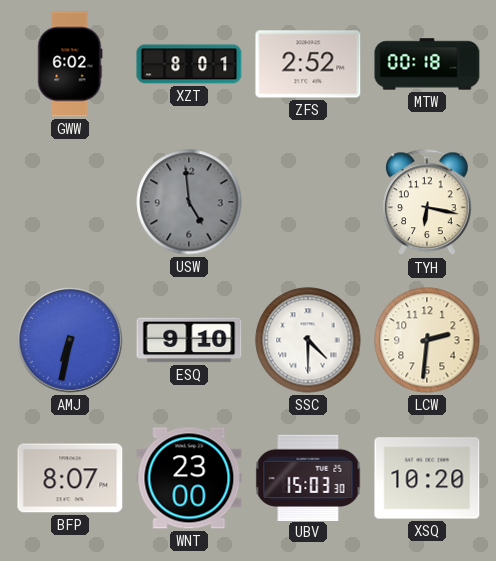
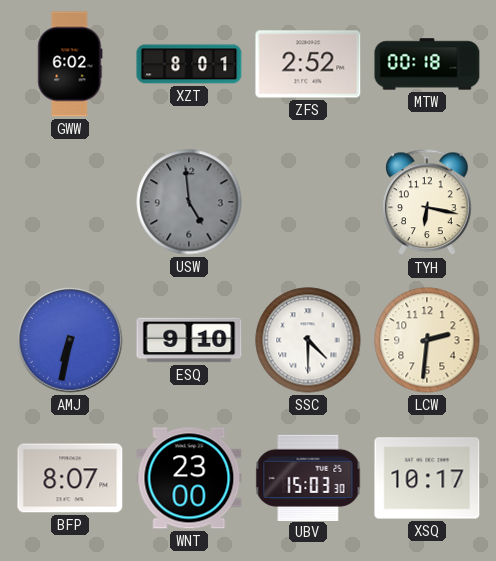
XSQ: 10:20 -> 10:17
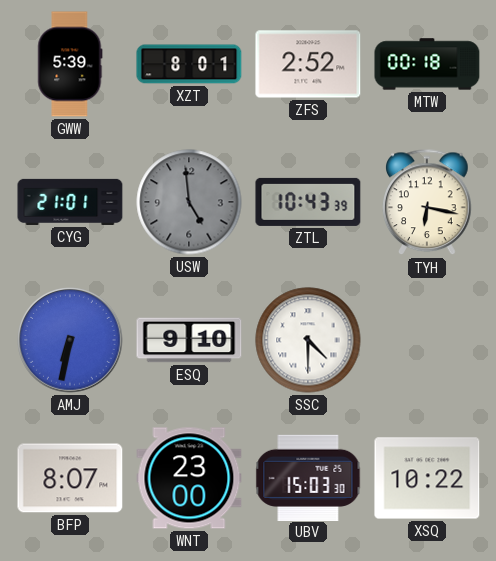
GWW: 6:02 -> 5:39
CYG: none -> 21:01
ZTL: none -> 10:43
LCW: 2:31 -> none
XSQ: 10:17 -> 10:22
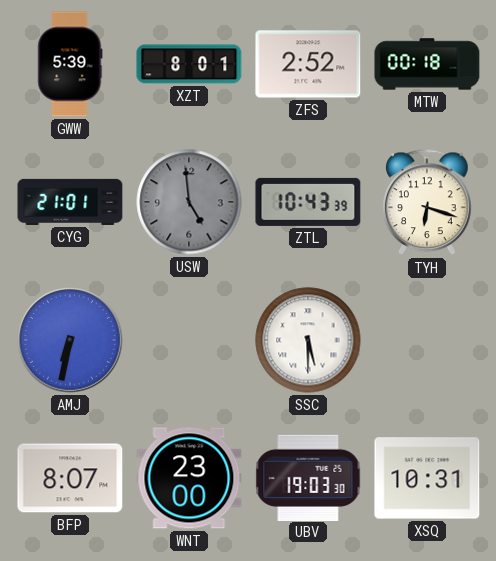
TYH: 6:17 -> 6:18
ESQ: 9:10 -> none
SSC: 4:30 -> 5:30
UBV: 15:03 -> 19:03
XSQ: 10:22 -> 10:31
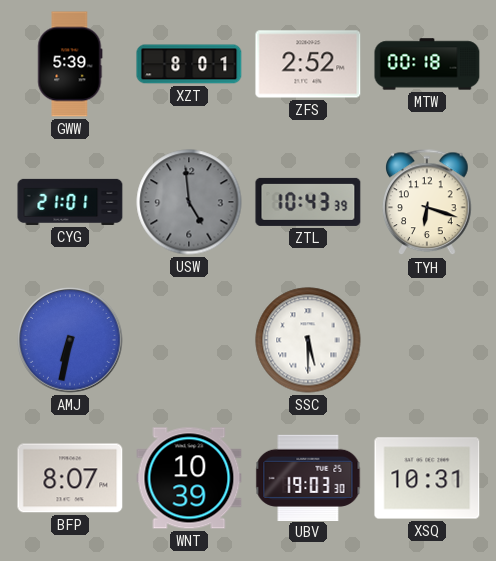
WNT: 23:00 -> 10:39
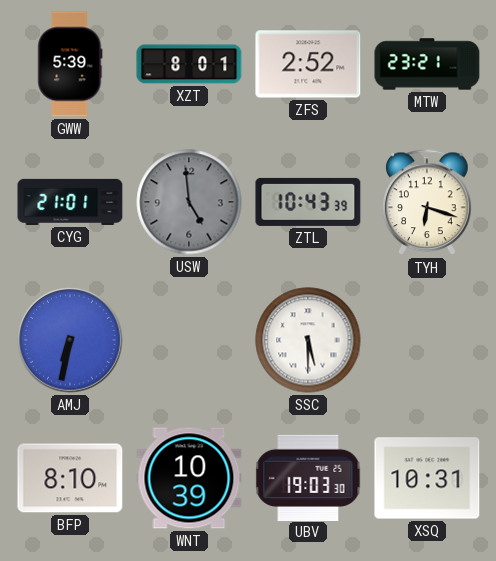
MTW: 00:18 -> 23:21
BFP: 8:07 -> 8:10
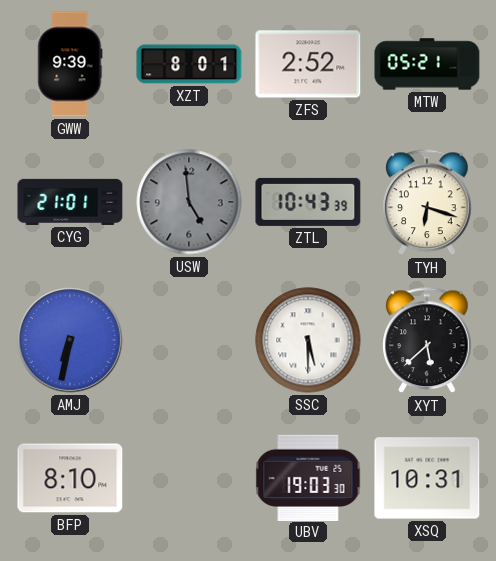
GWW: 5:39 -> 9:39
MTW: 23:21 -> 05:21
XYT: none -> 5:38
WNT: 10:39 -> none
